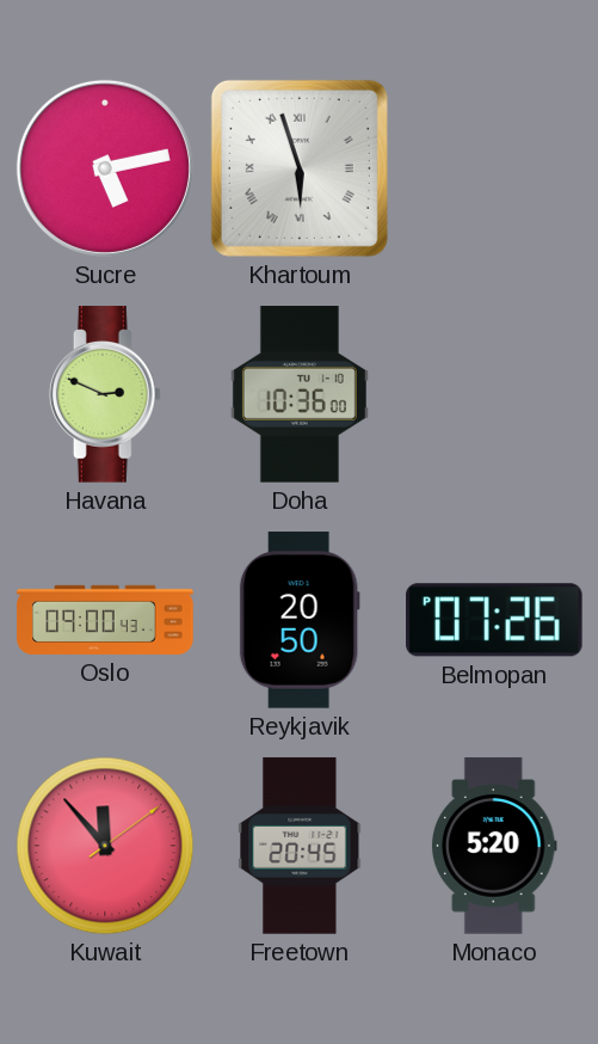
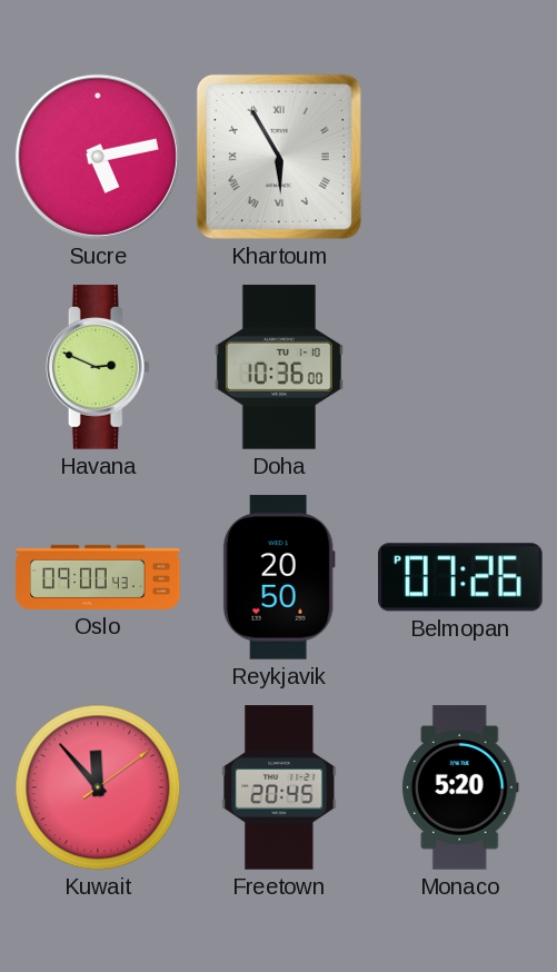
Khartoum: 5:57 -> 5:55
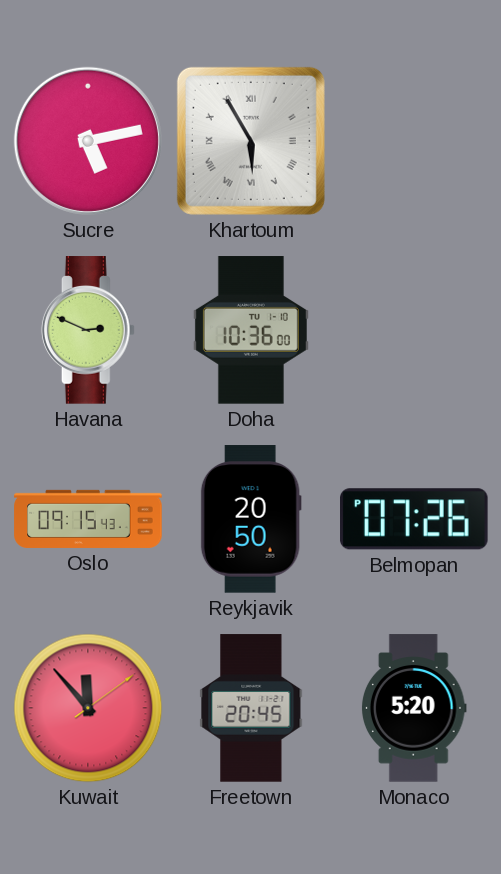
Oslo: 09:00 -> 09:15
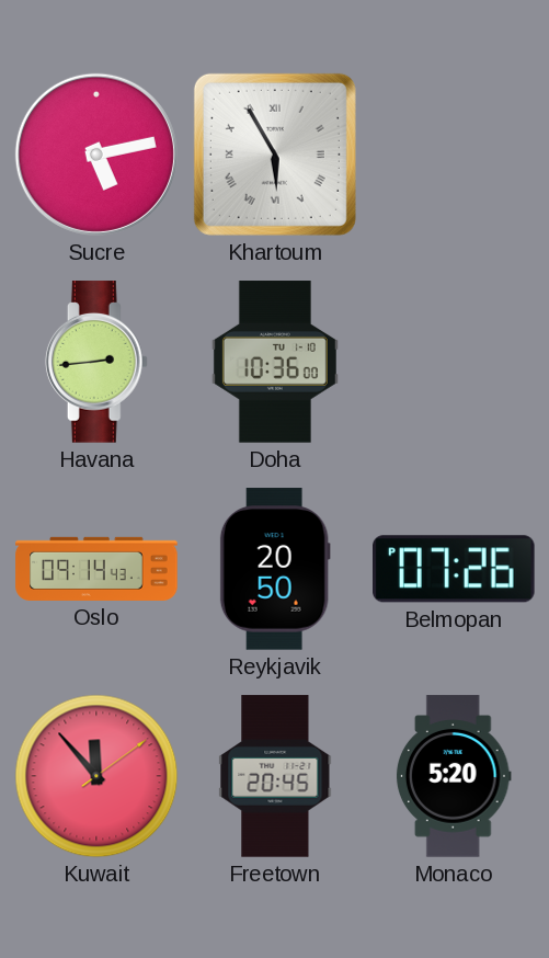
Havana: 2:49 -> 2:44
Oslo: 09:15 -> 09:14
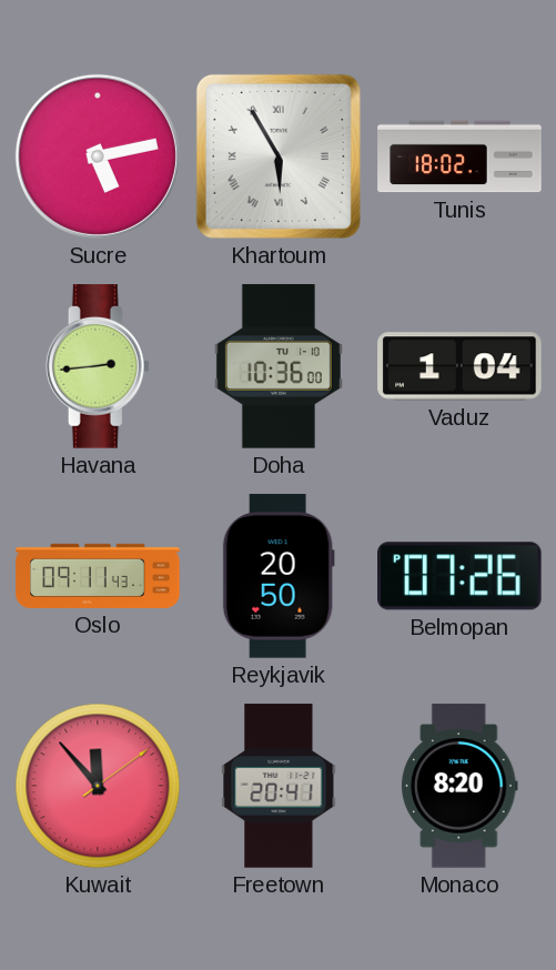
Tunis: none -> 18:02
Vaduz: none -> 1:04
Oslo: 09:14 -> 09:11
Freetown: 20:45 -> 20:41
Monaco: 5:20 -> 8:20
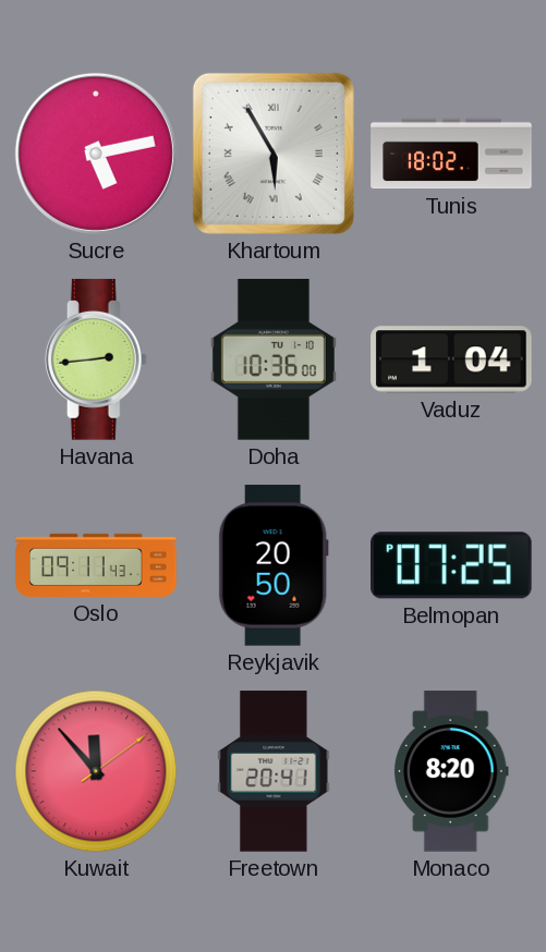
Belmopan: 07:26 -> 07:25
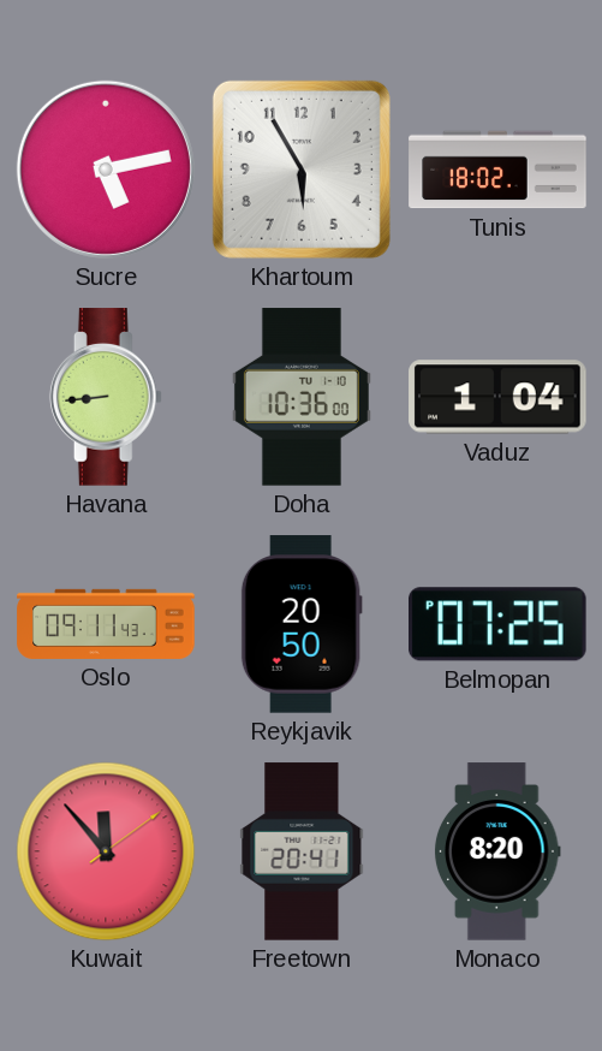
Khartoum numerals: Roman -> Arabic
Havana: 2:44 -> 8:44
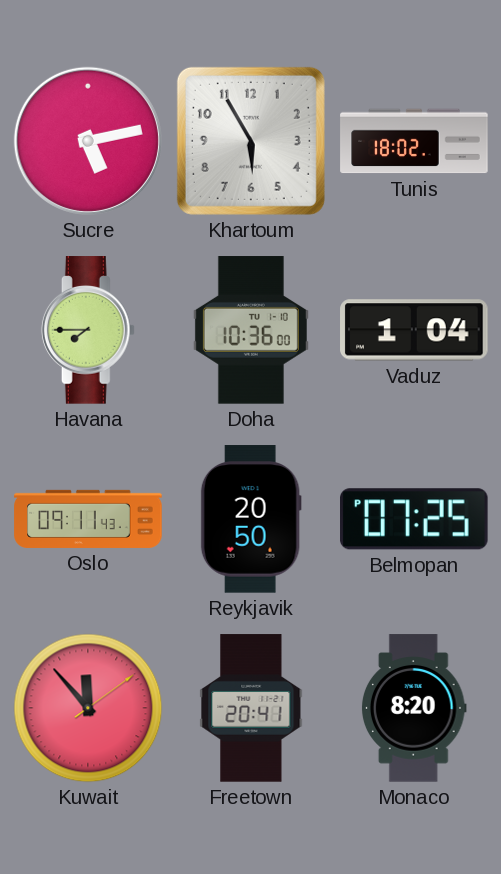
Havana: 8:44 -> 7:45
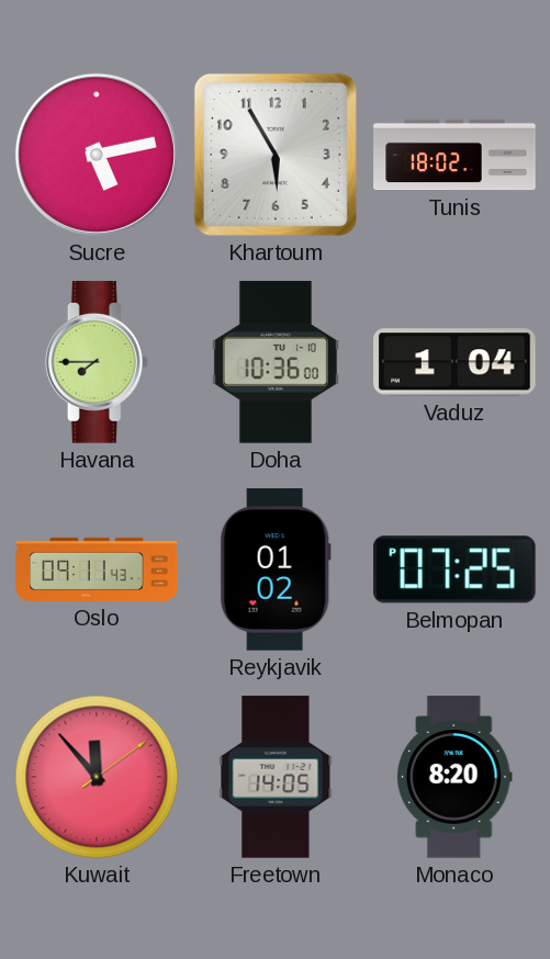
Reykjavik: 20:50 -> 01:02
Freetown: 20:41 -> 14:05
